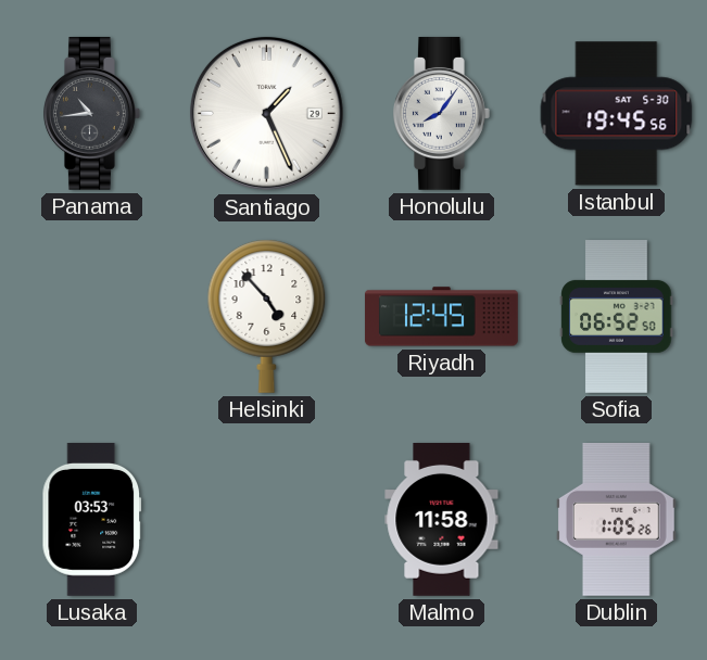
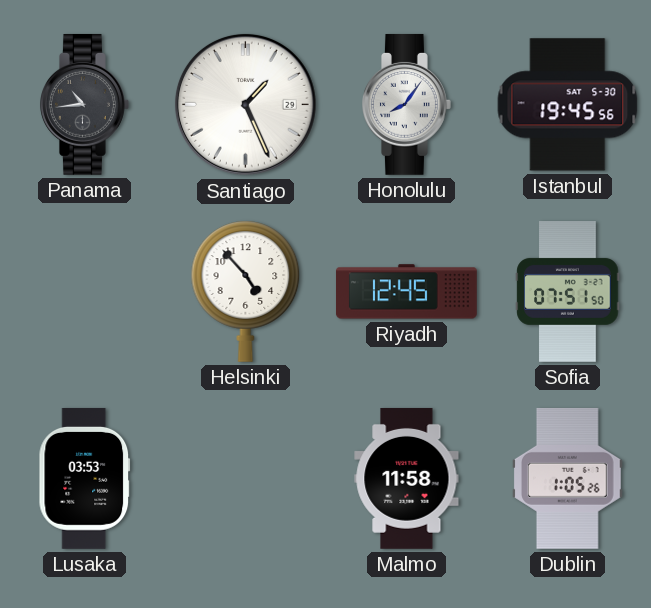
Sofia: 06:52 -> 07:51
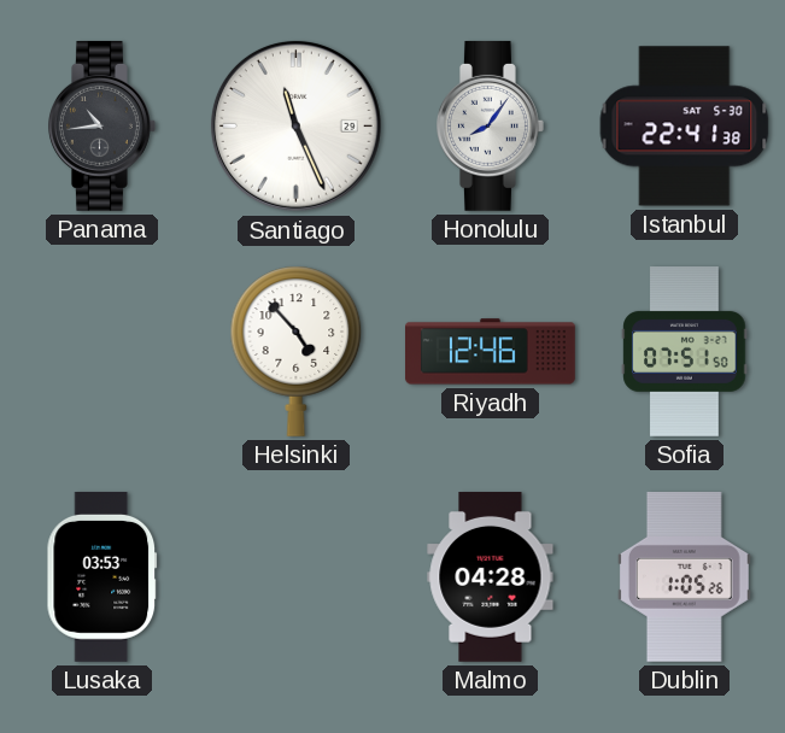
Santiago: 1:26 -> 11:26
Istanbul: 19:45 -> 22:41
Riyadh: 12:45 -> 12:46
Malmo: 11:58 -> 04:28
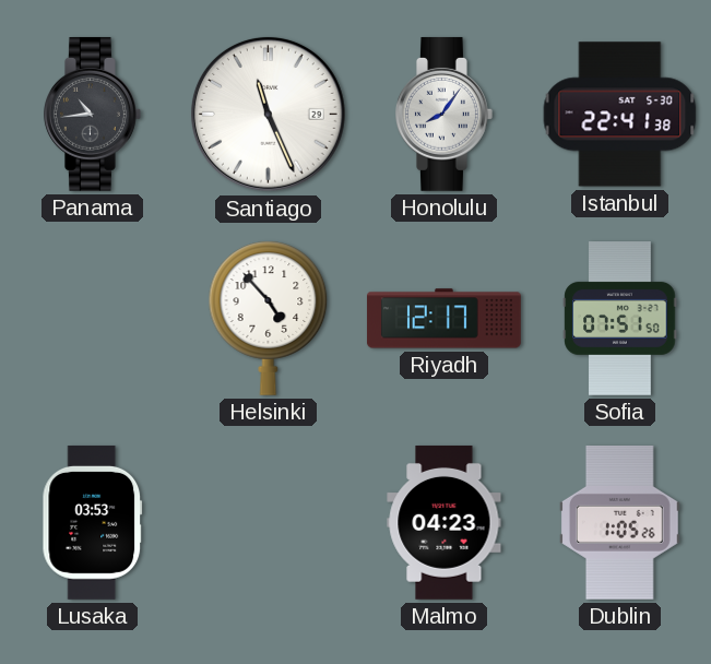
Riyadh: 12:46 -> 12:17
Malmo: 04:28 -> 04:23
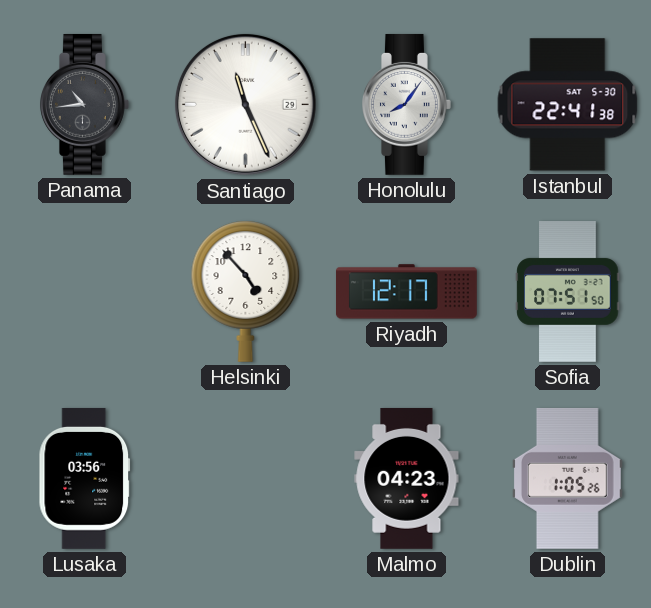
Lusaka: 03:53 -> 03:56
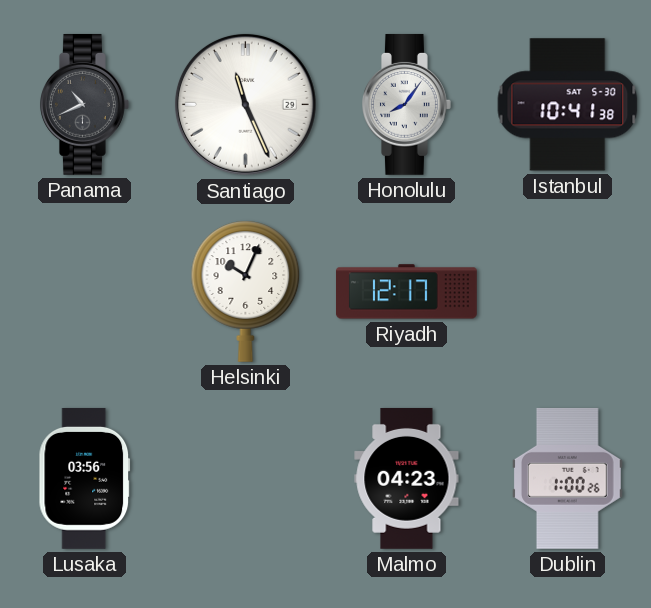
Panama: 10:44 -> 10:41
Istanbul: 22:41 -> 10:41
Helsinki: 4:53 -> 10:04
Sofia: 07:51 -> none
Dublin: 1:05 -> 1:00
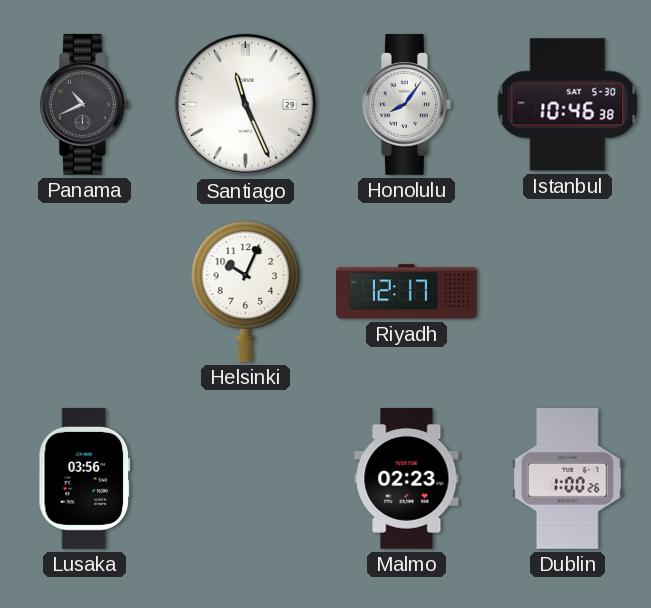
Istanbul: 10:41 -> 10:46
Malmo: 04:23 -> 02:23
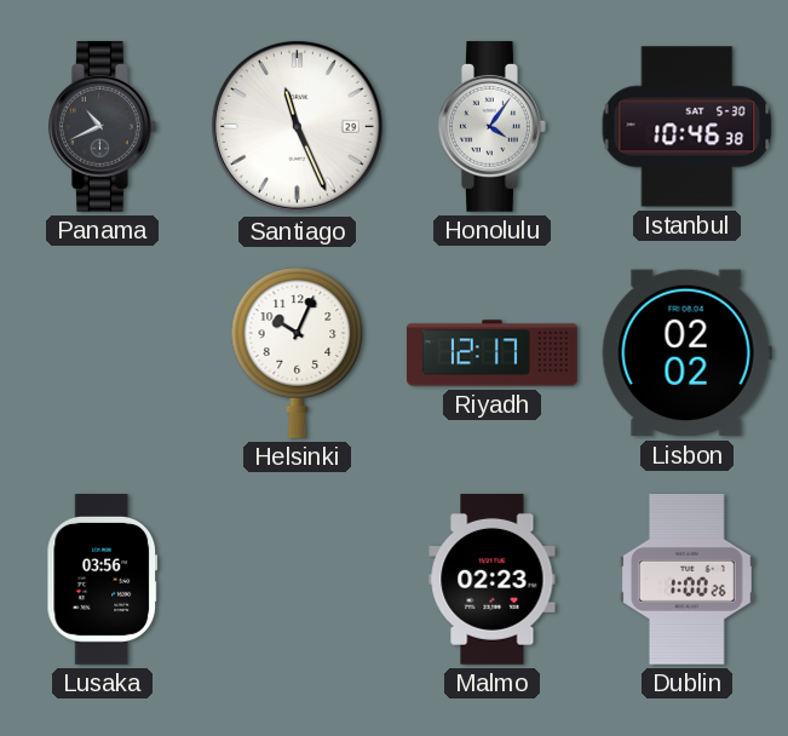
Honolulu: 8:06 -> 4:06
Lisbon: none -> 02:02
